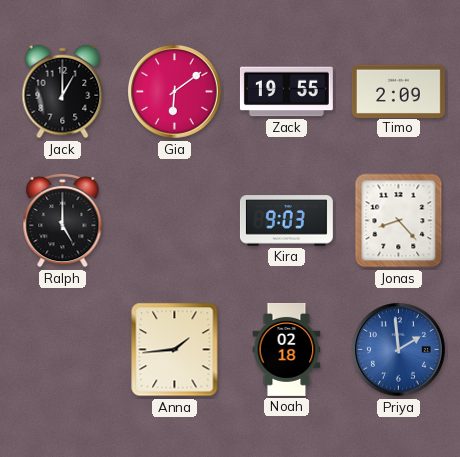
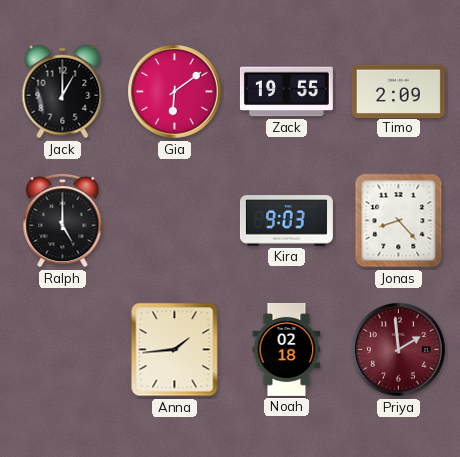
Priya dial: blue -> burgundy
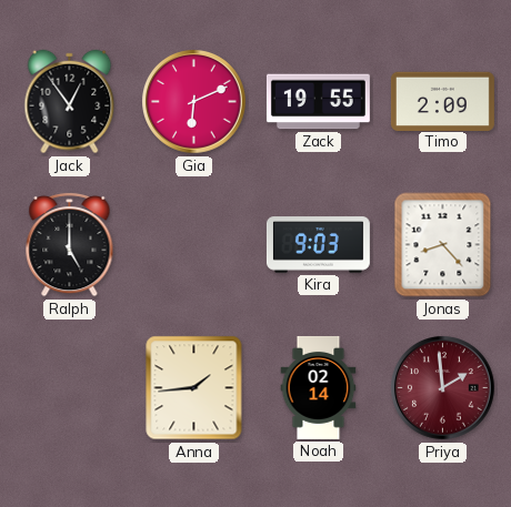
Jack: 1:00 -> 12:54
Gia: 6:09 -> 6:11
Noah: 02:18 -> 02:14
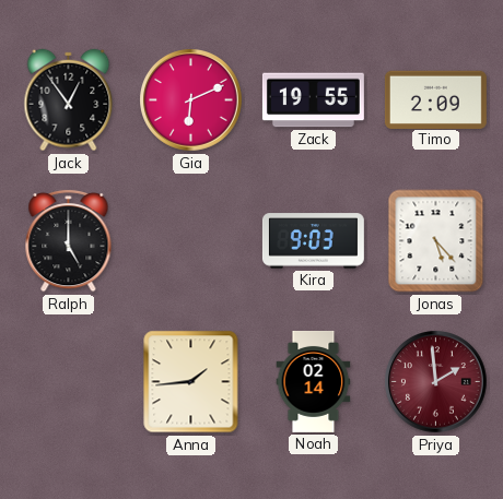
Jonas: 8:23 -> 5:23
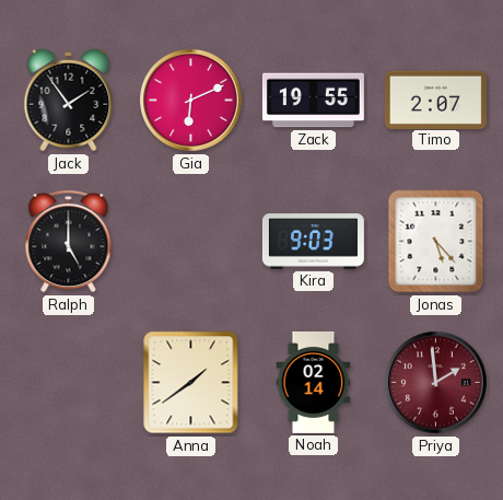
Jack: 12:54 -> 1:54
Timo: 2:09 -> 2:07
Anna: 1:44 -> 1:39
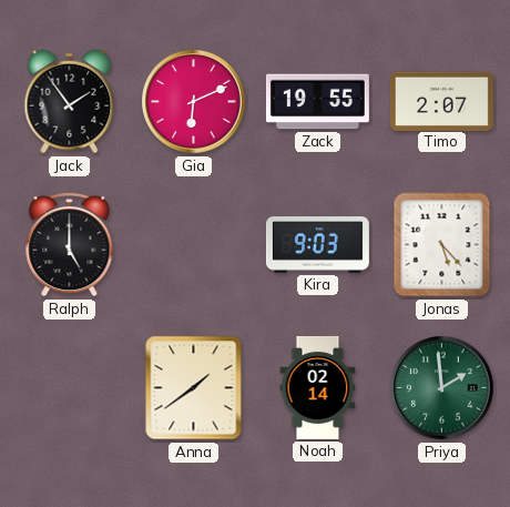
Priya dial: burgundy -> green
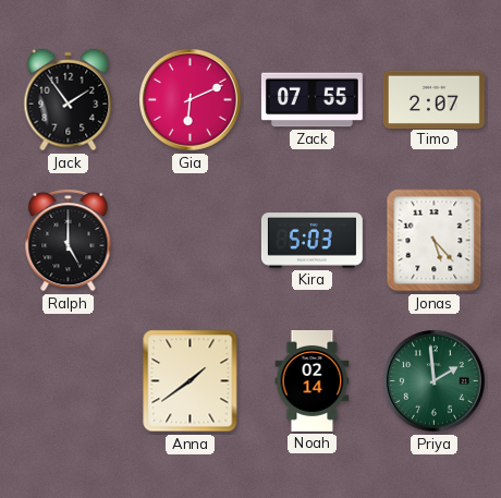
Zack: 19:55 -> 07:55
Kira: 9:03 -> 5:03
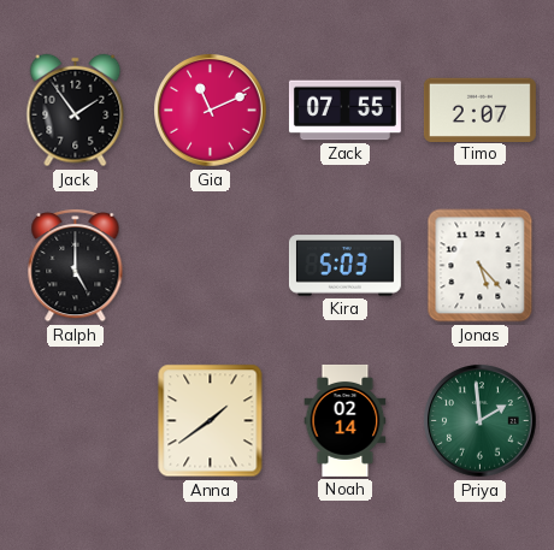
Gia: 6:11 -> 11:11
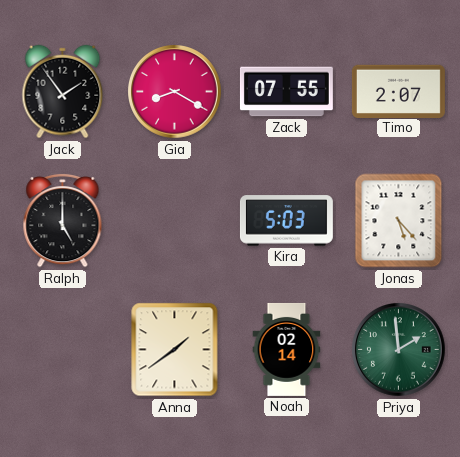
Gia: 11:11 -> 8:20
